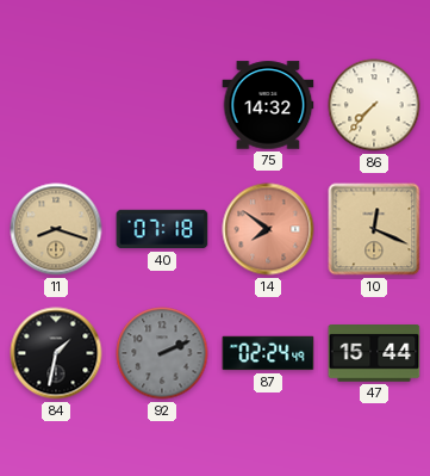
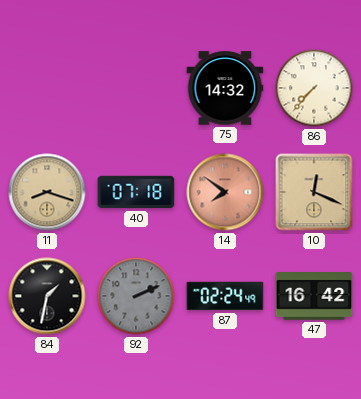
47: 15:44 -> 16:42
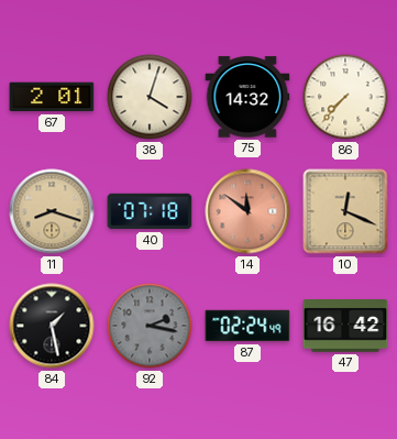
67: none -> 2:01
38: none -> 4:03
14: 7:51 -> 11:51
84: 1:32 -> 1:28
92: 2:11 -> 2:17
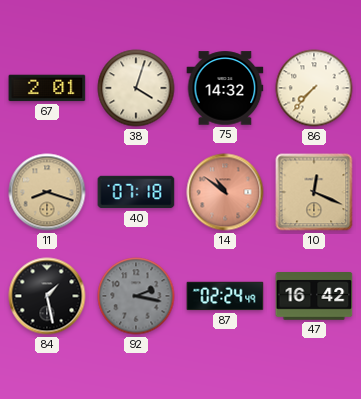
14: 11:51 -> 10:51
